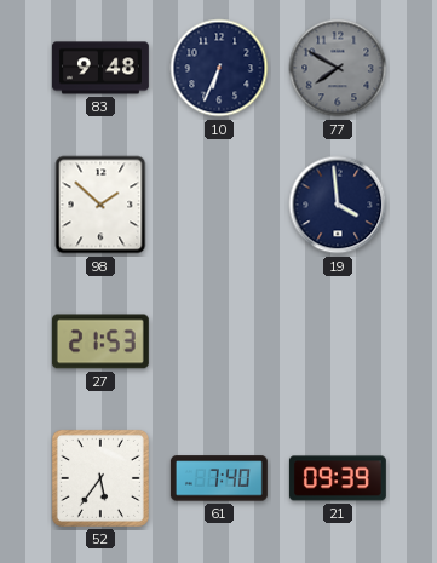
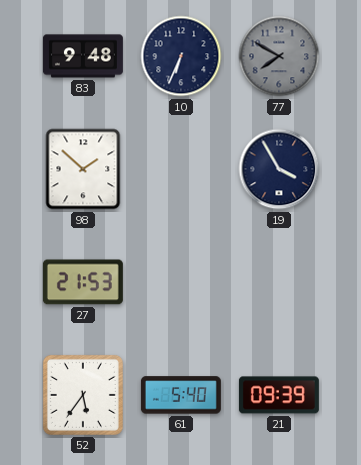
19: 3:59 -> 3:55
61: 7:40 -> 5:40
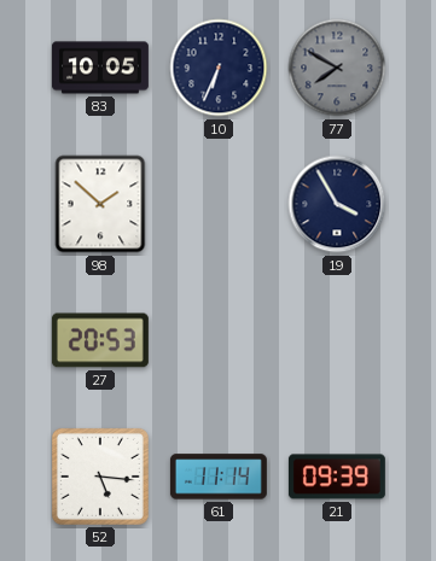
83: 9:48 -> 10:05
27: 21:53 -> 20:53
52: 5:36 -> 5:16
61: 5:40 -> 11:14
